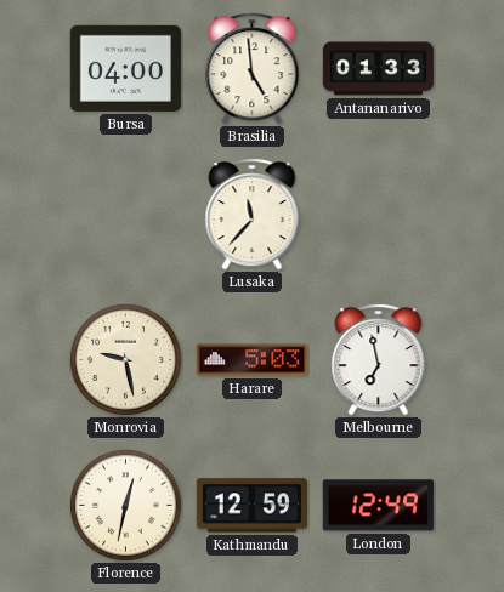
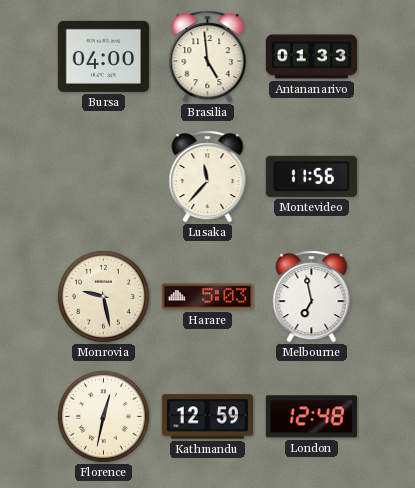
Montevideo: none -> 11:56
London: 12:49 -> 12:48
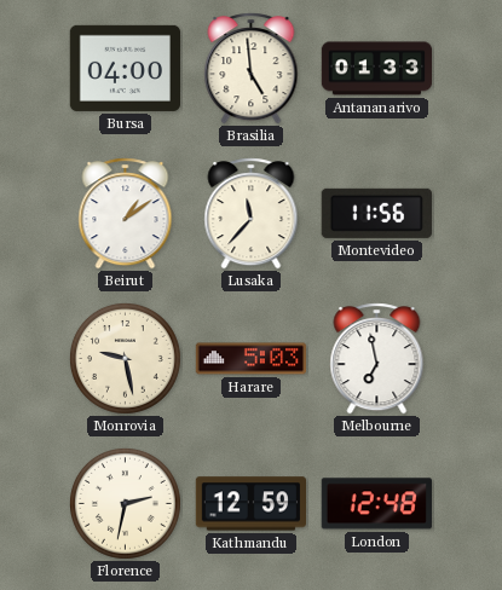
Beirut: none -> 1:09
Florence: 12:32 -> 2:32
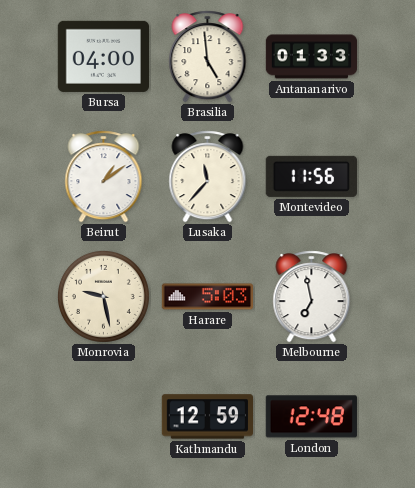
Florence: 2:32 -> none
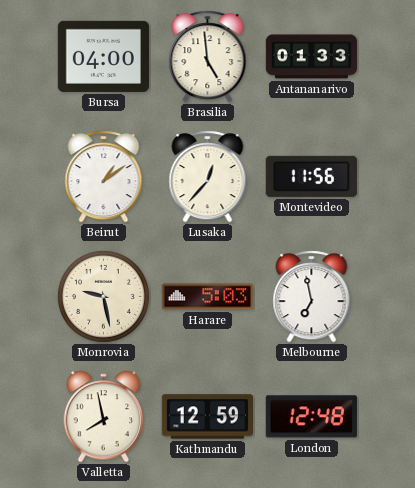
Lusaka: 11:37 -> 12:37
Valletta: none -> 7:58
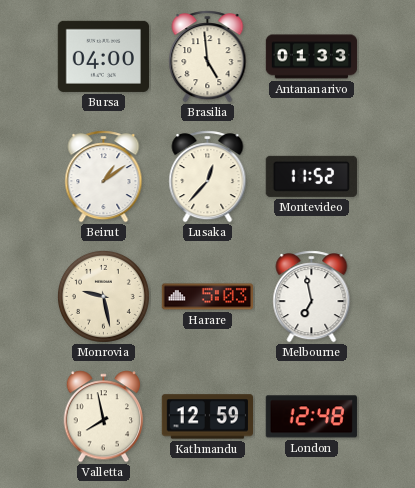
Montevideo: 11:56 -> 11:52
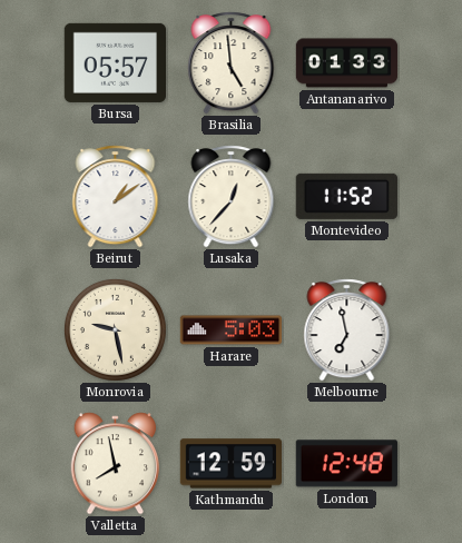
Bursa: 04:00 -> 05:57
